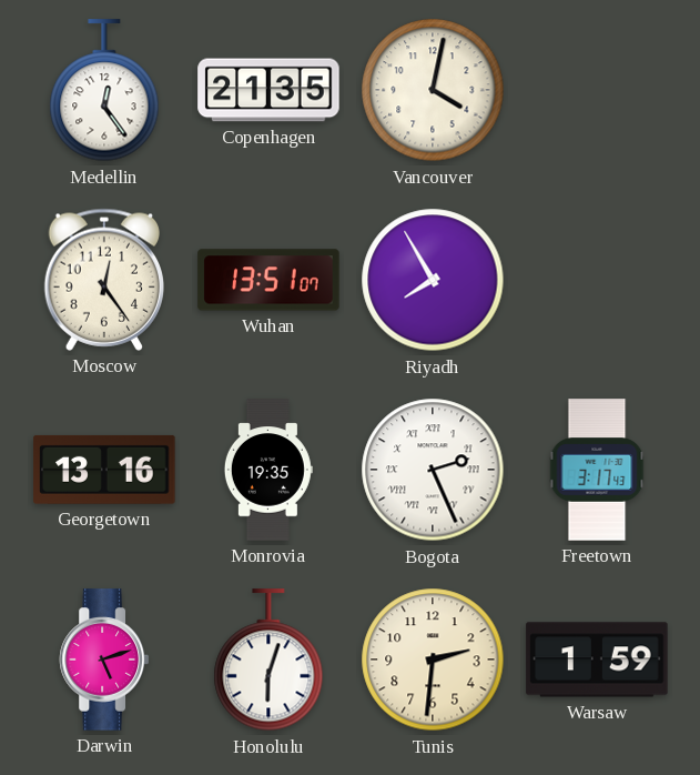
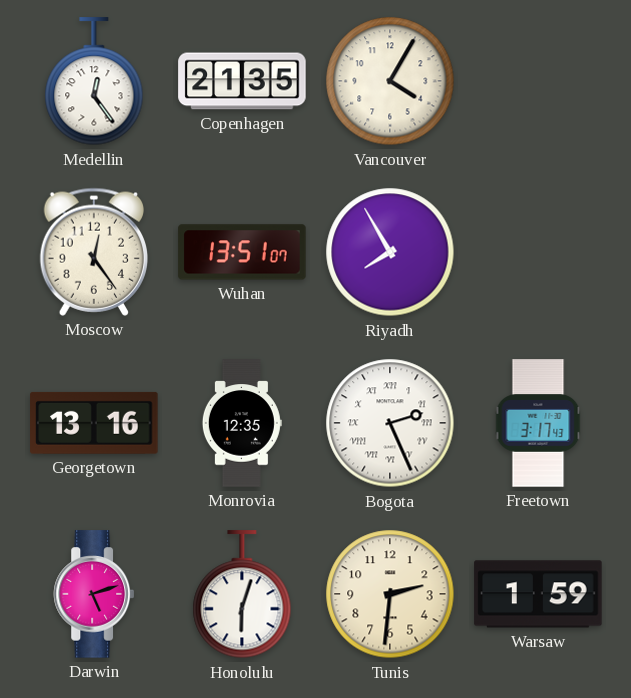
Vancouver: 4:02 -> 4:05
Monrovia: 19:35 -> 12:35
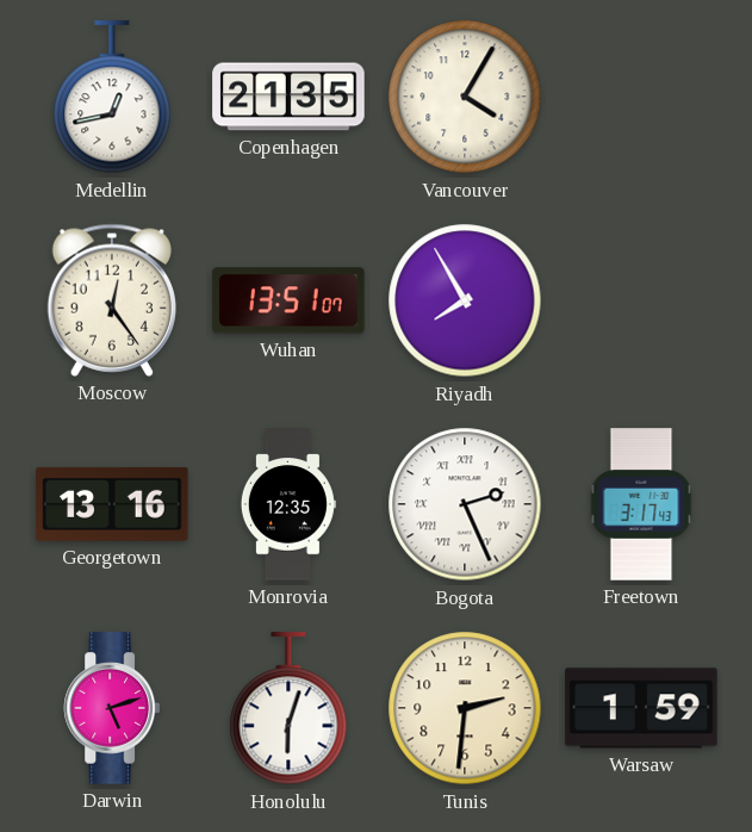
Medellin: 12:24 -> 12:43
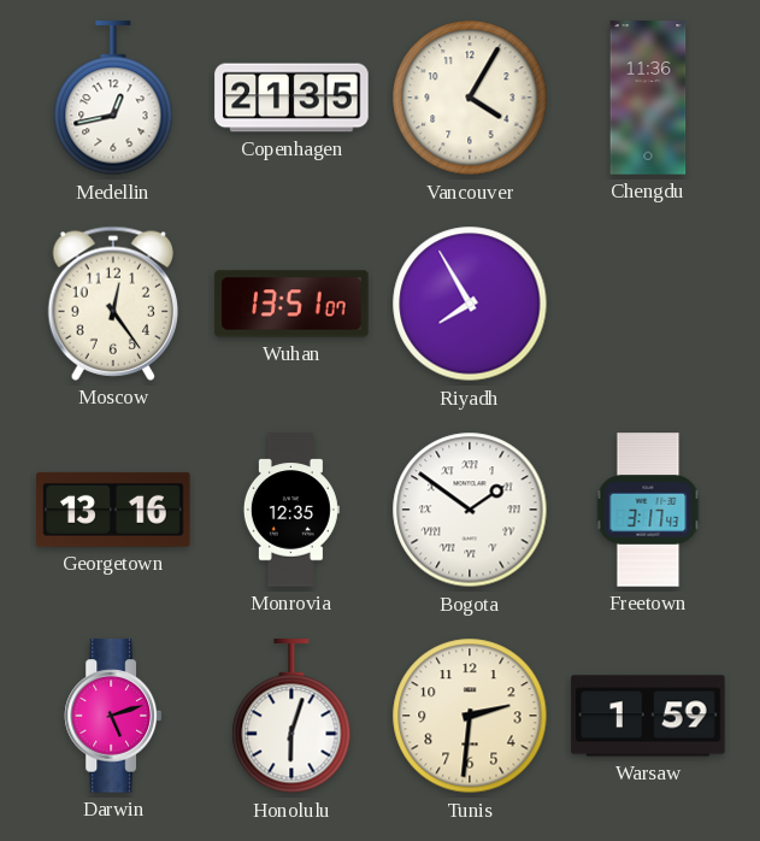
Chengdu: none -> 11:36
Bogota: 2:26 -> 1:51
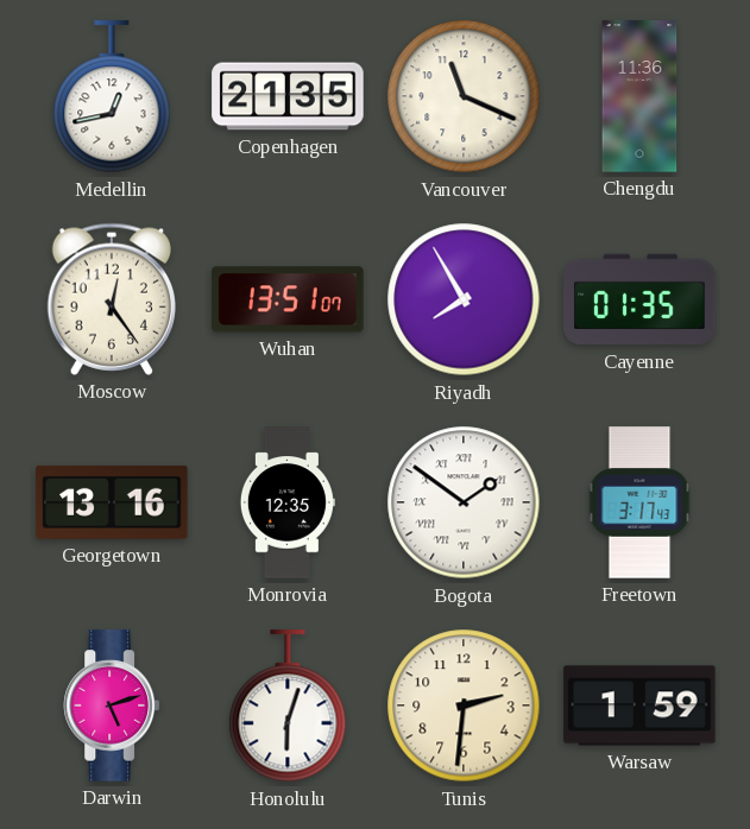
Vancouver: 4:05 -> 11:19
Cayenne: none -> 01:35
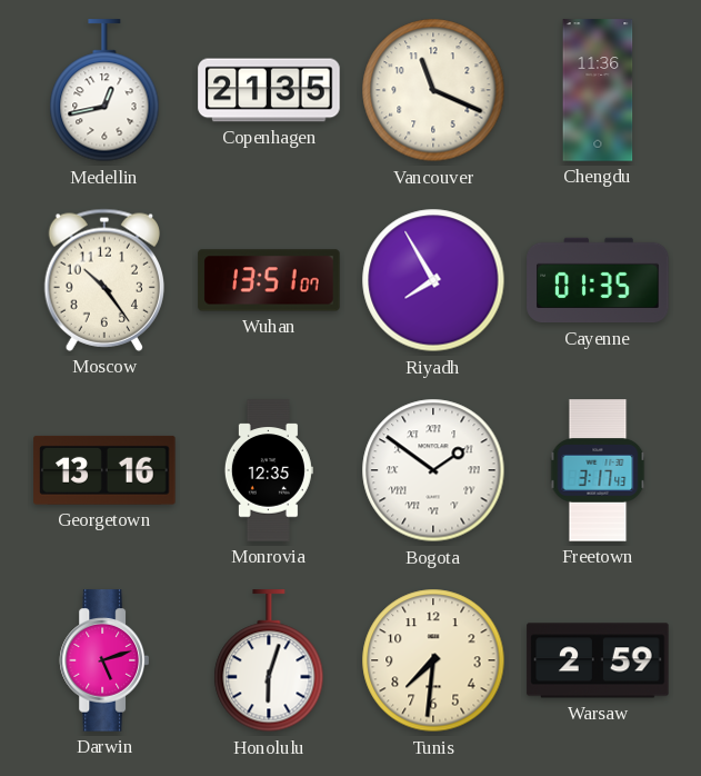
Moscow: 12:24 -> 10:24
Tunis: 2:31 -> 7:31
Warsaw: 1:59 -> 2:59
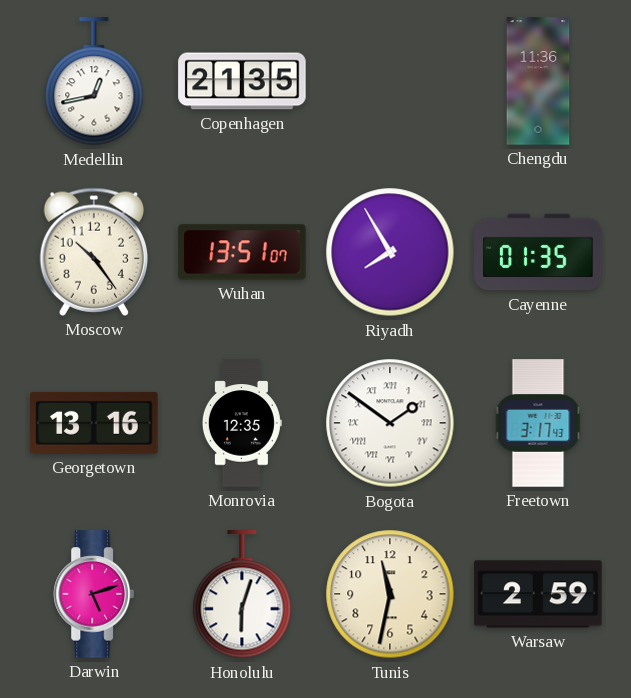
Vancouver: 11:19 -> none
Tunis: 7:31 -> 11:32
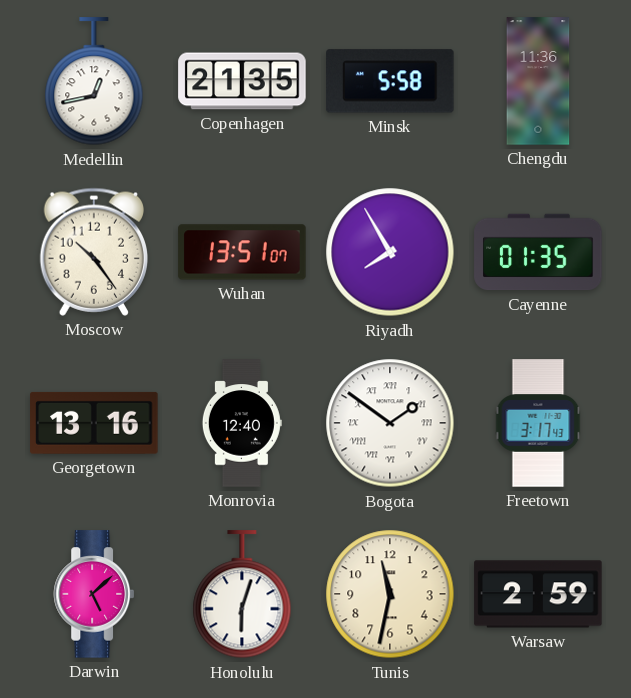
Minsk: none -> 5:58
Monrovia: 12:35 -> 12:40
Darwin: 5:12 -> 5:08
